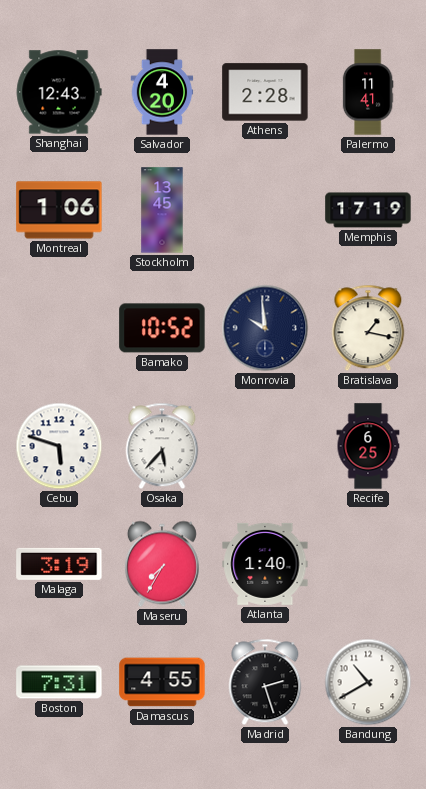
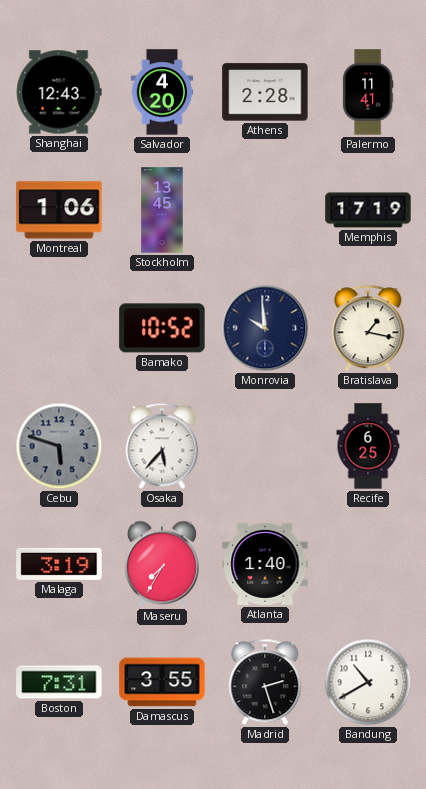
Cebu dial: white -> grey
Damascus: 4:55 -> 3:55
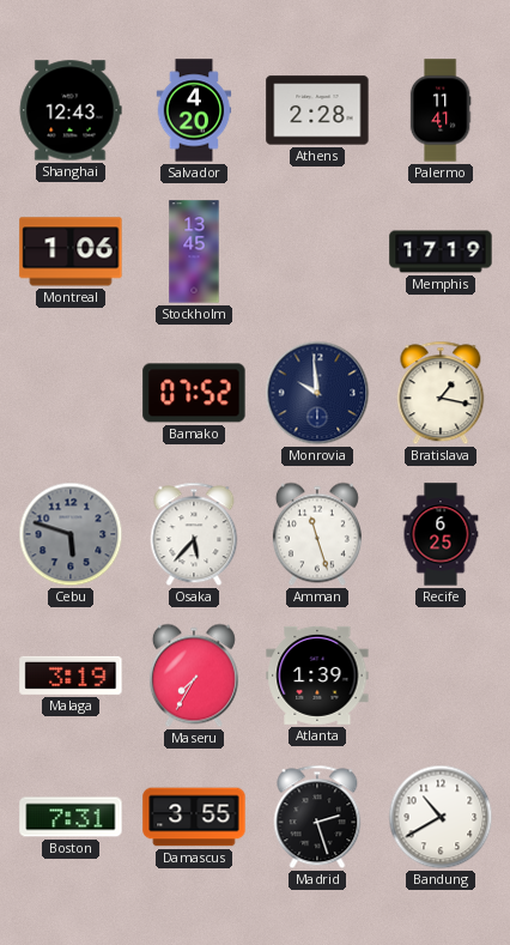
Bamako: 10:52 -> 07:52
Amman: none -> 11:27
Atlanta: 1:40 -> 1:39
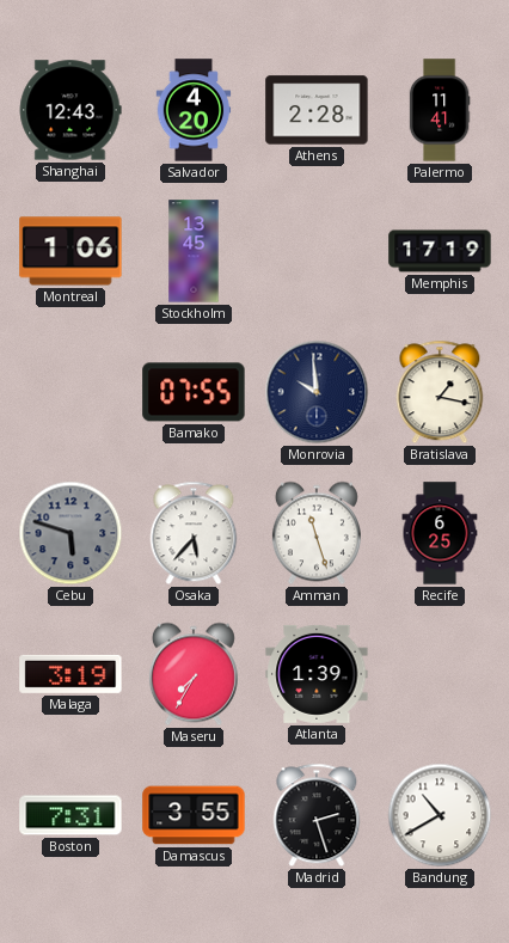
Bamako: 07:52 -> 07:55
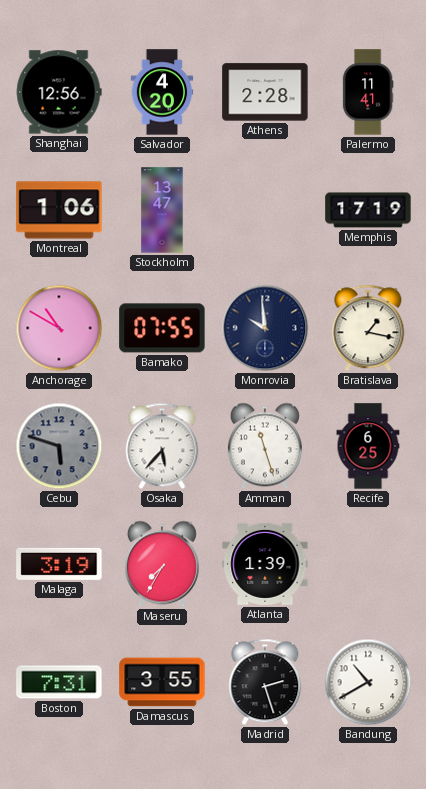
Shanghai: 12:43 -> 12:56
Stockholm: 13:45 -> 13:47
Anchorage: none -> 10:50
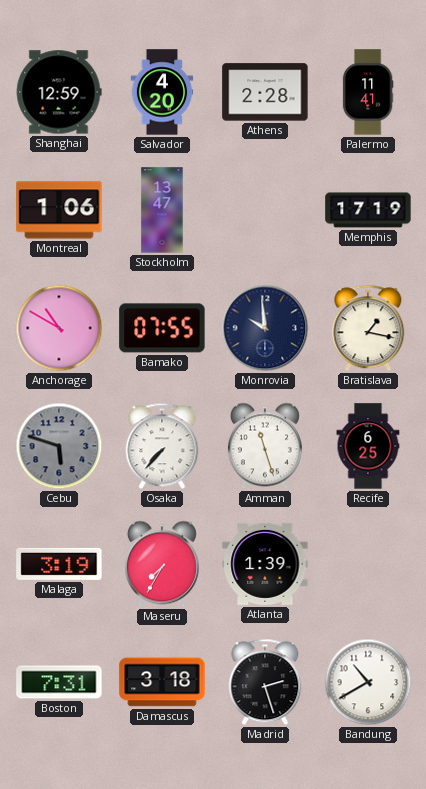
Shanghai: 12:56 -> 12:59
Osaka: 5:37 -> 7:37
Damascus: 3:55 -> 3:18
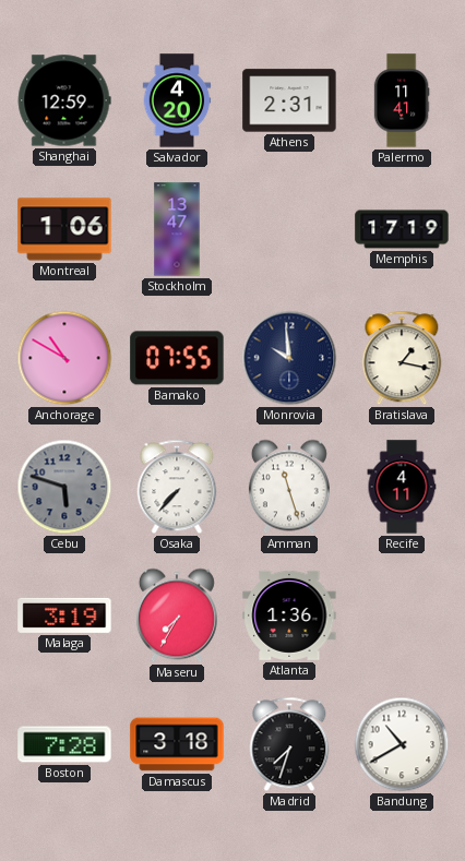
Athens: 2:28 -> 2:31
Recife: 6:25 -> 4:11
Atlanta: 1:39 -> 1:36
Boston: 7:31 -> 7:28
Madrid: 2:27 -> 7:33
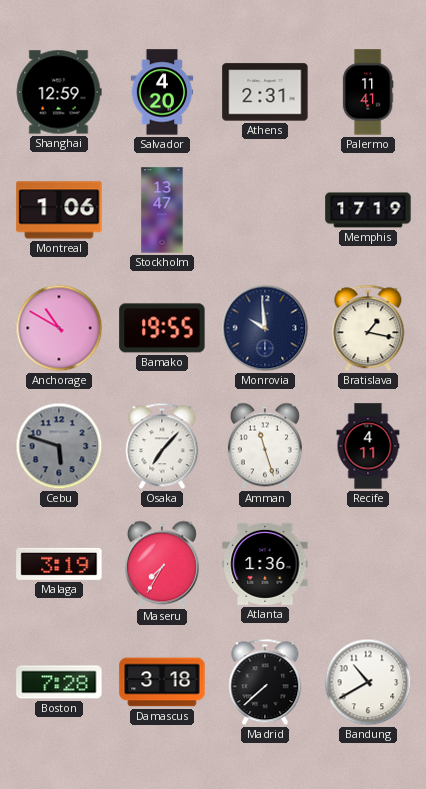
Bamako: 07:55 -> 19:55
Osaka: 7:37 -> 7:07
Madrid: 7:33 -> 7:38
